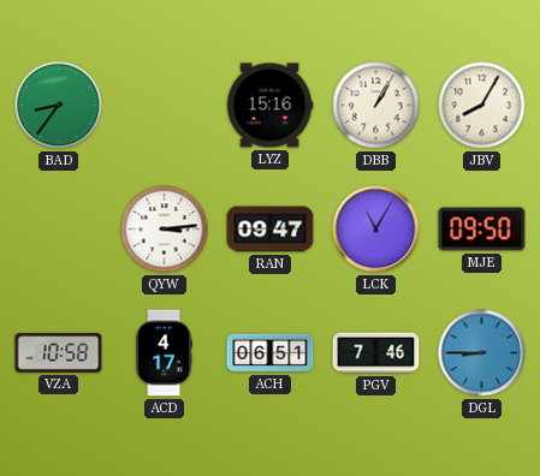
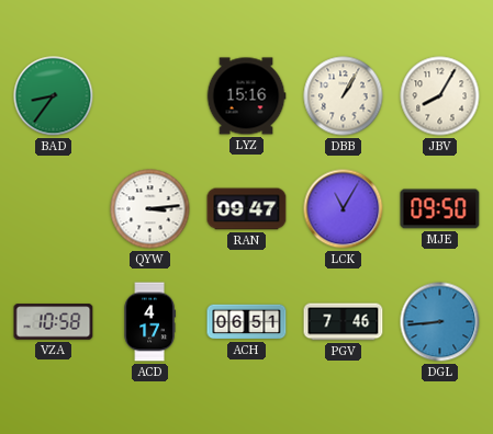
DGL: 8:45 -> 8:44
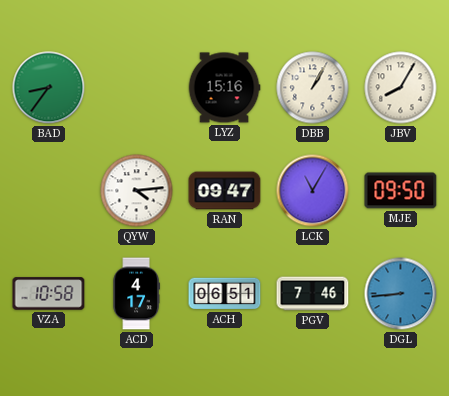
QYW: 3:14 -> 4:14
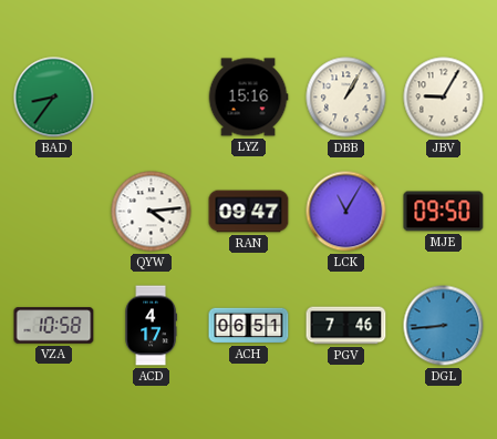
JBV: 8:05 -> 9:05
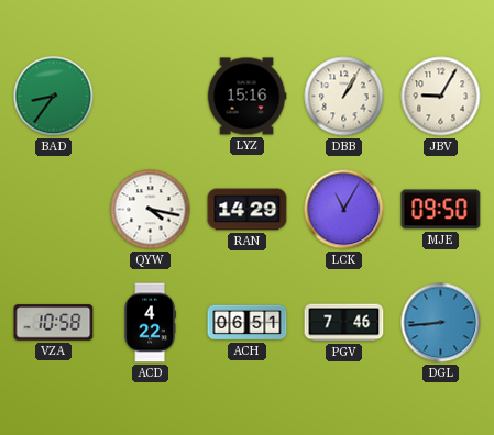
QYW: 4:14 -> 4:17
RAN: 09:47 -> 14:29
ACD: 4:17 -> 4:22
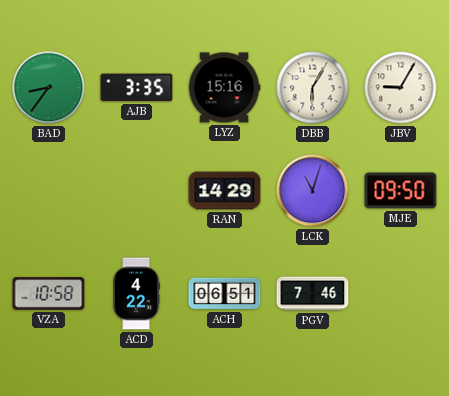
AJB: none -> 3:35
DBB: 1:05 -> 6:05
QYW: 4:17 -> none
LCK: 11:05 -> 11:03
DGL: 8:44 -> none
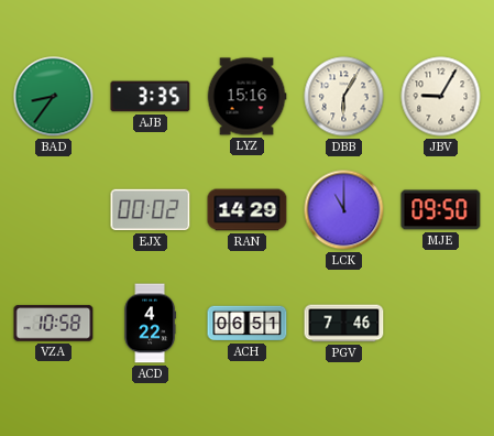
EJX: none -> 00:02
LCK: 11:03 -> 11:00
